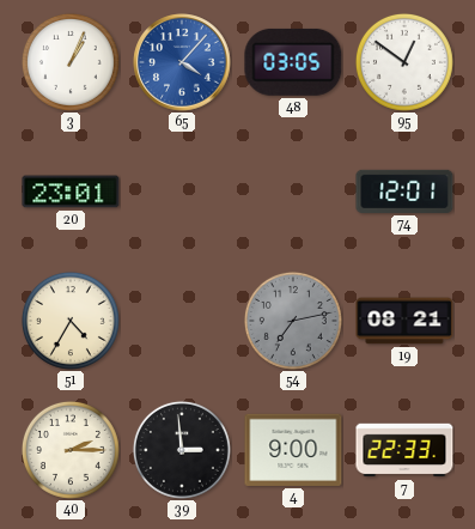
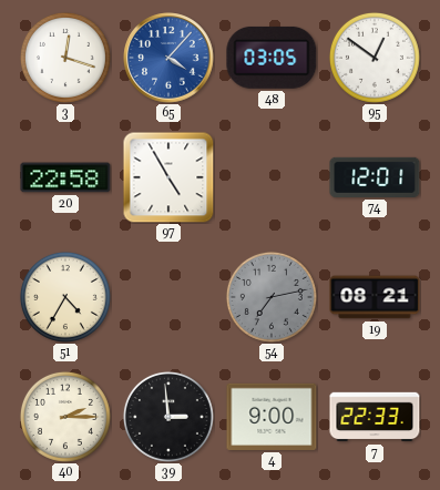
3: 1:04 -> 12:18
20: 23:01 -> 22:58
97: none -> 4:55
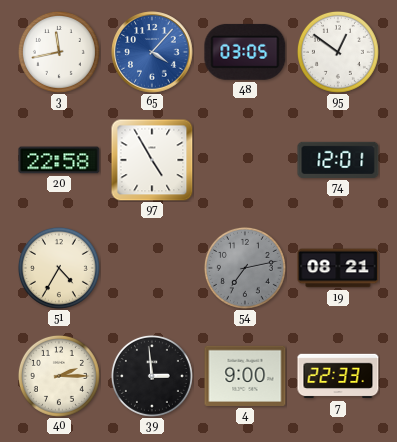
3: 12:18 -> 11:43
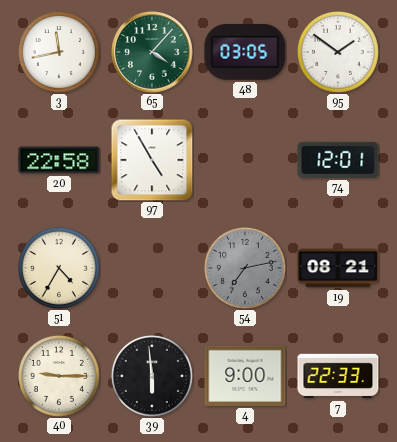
65 dial: blue -> green
95: 12:51 -> 1:51
40: 2:15 -> 9:15
39: 2:59 -> 5:59
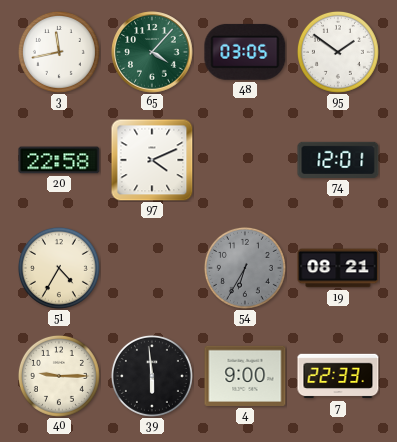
97: 4:55 -> 4:11
54: 7:13 -> 6:35
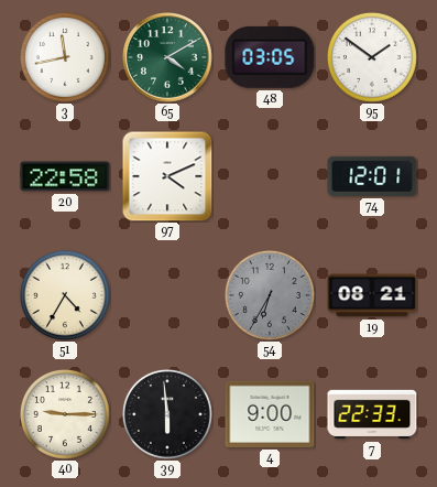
65: 4:07 -> 4:10
